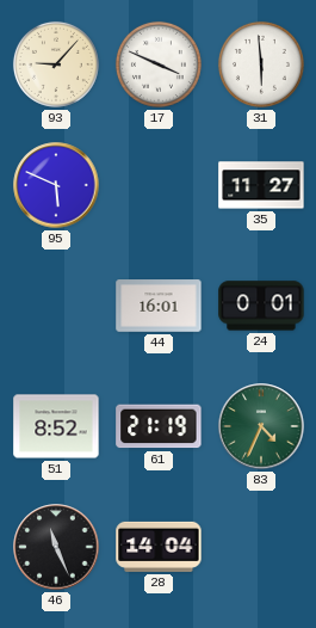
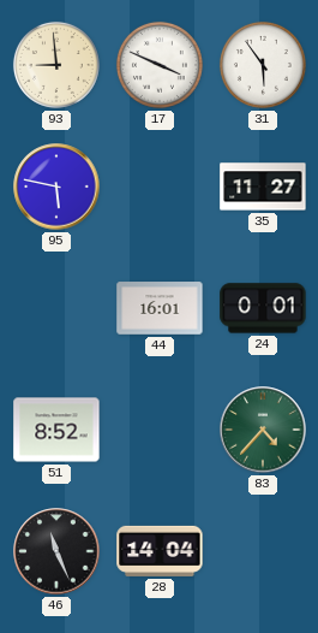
93: 9:07 -> 8:59
31: 5:59 -> 5:54
95: 5:49 -> 5:47
61: 21:19 -> none
83: 4:34 -> 4:37
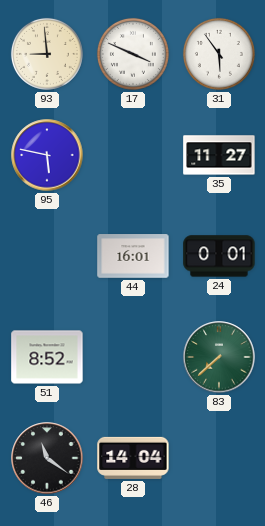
83: 4:37 -> 7:38
46: 11:26 -> 11:21
